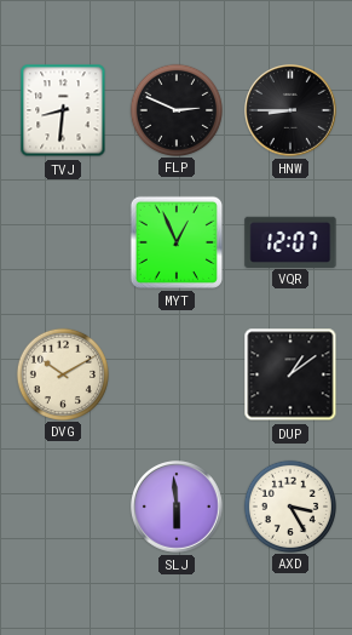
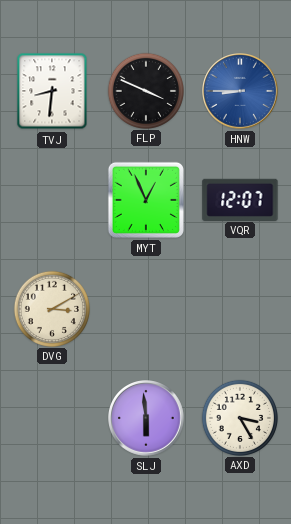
FLP: 2:49 -> 3:49
HNW dial: black -> blue
DVG: 10:10 -> 3:10
DUP: 1:09 -> none
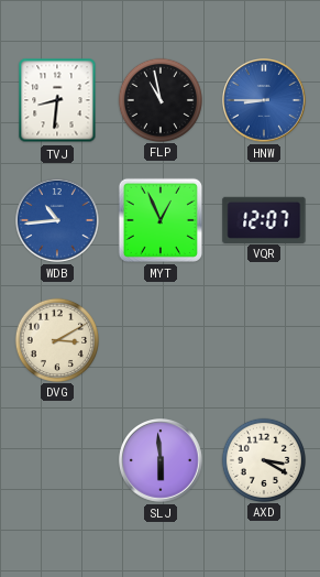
FLP: 3:49 -> 10:58
WDB: none -> 10:44
AXD: 3:25 -> 3:20
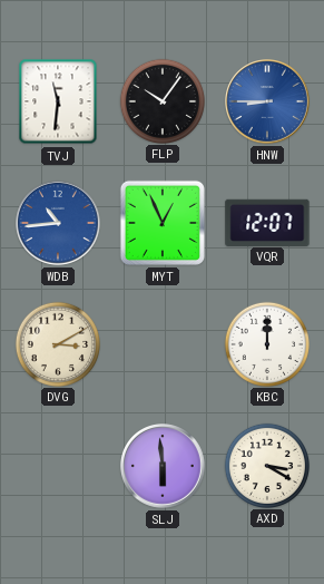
TVJ: 8:31 -> 11:31
FLP: 10:58 -> 10:06
KBC: none -> 12:00
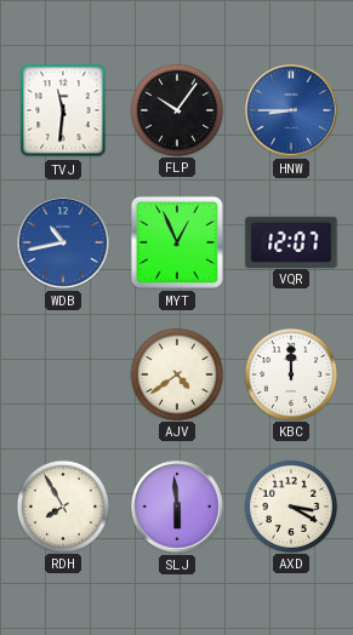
WDB: 10:44 -> 10:43
DVG: 3:10 -> none
AJV: none -> 4:39
RDH: none -> 7:55
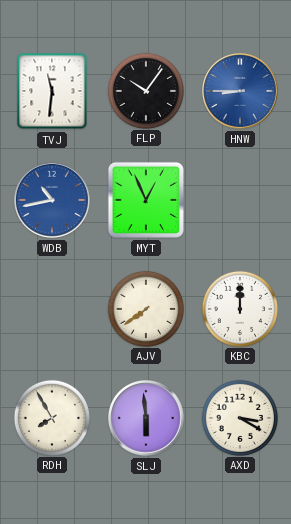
VQR: 12:07 -> none
AJV: 4:39 -> 7:39
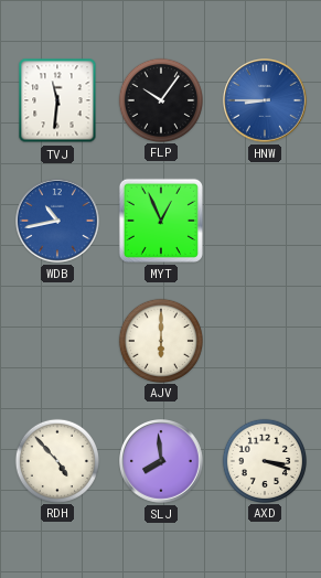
AJV: 7:39 -> 6:00
KBC: 12:00 -> none
RDH: 7:55 -> 4:53
SLJ: 5:59 -> 7:59
AXD: 3:20 -> 3:18
